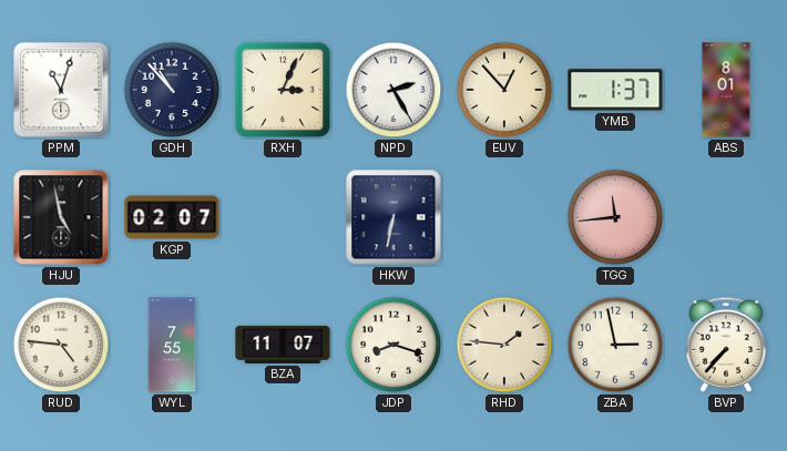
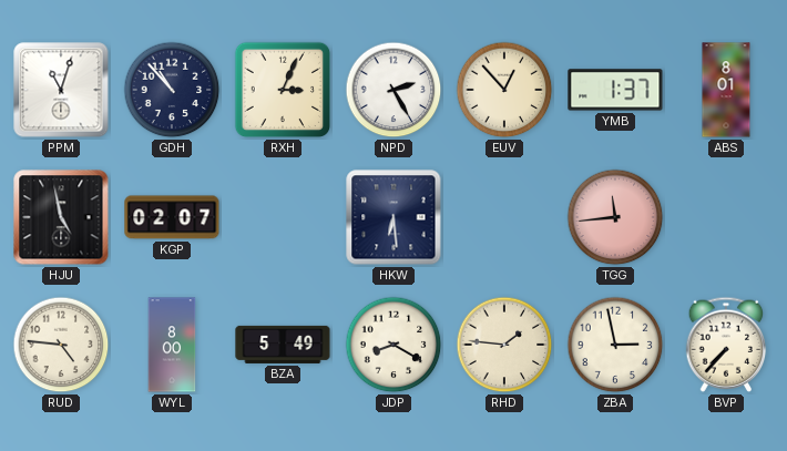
HKW: 6:32 -> 6:29
WYL: 7:55 -> 8:00
BZA: 11:07 -> 5:49
JDP: 8:18 -> 8:20
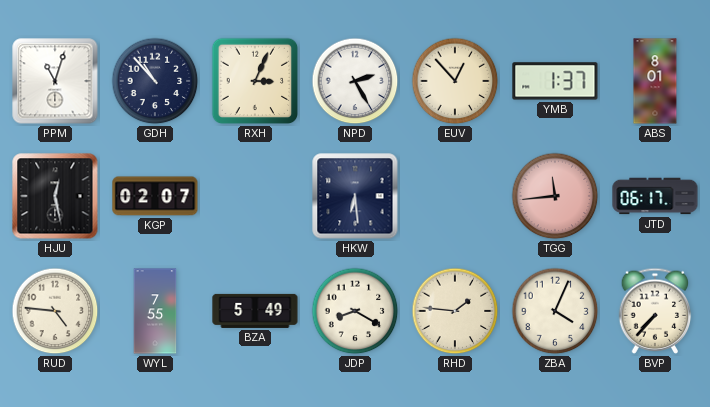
HJU: 4:58 -> 12:28
JTD: none -> 06:17
WYL: 8:00 -> 7:55
ZBA: 2:58 -> 4:04
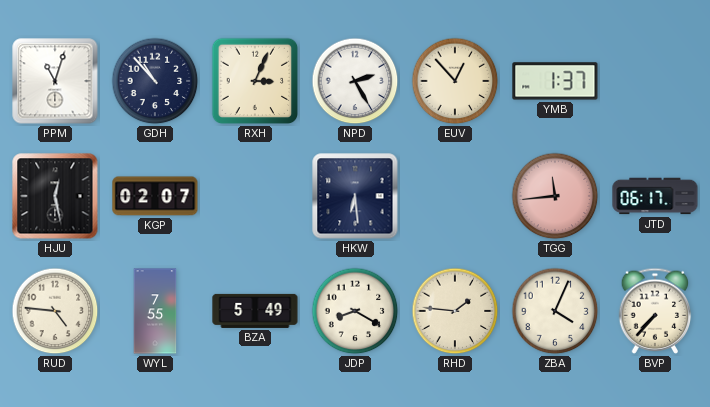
ABS: 8:01 -> none
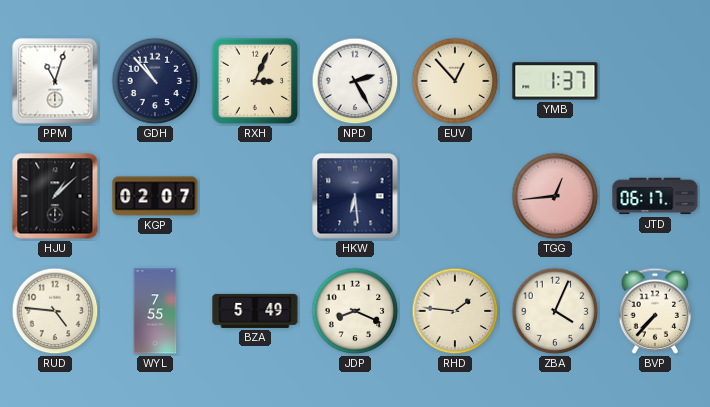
HJU: 12:28 -> 1:08
TGG: 11:44 -> 12:44
JDP: 8:20 -> 8:19
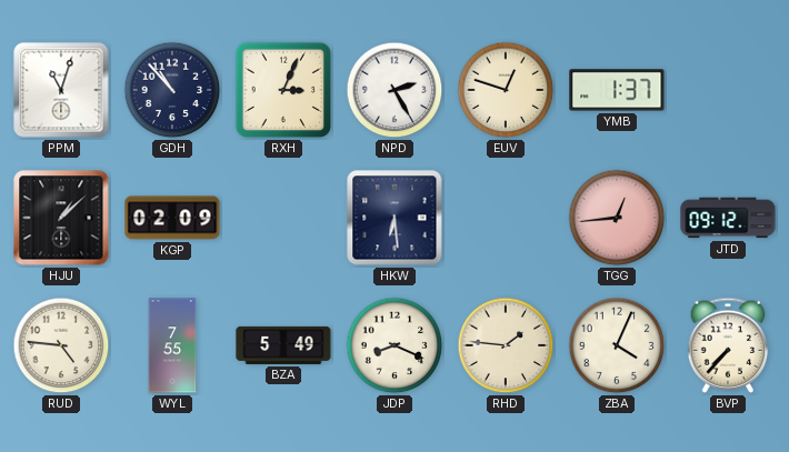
EUV: 12:53 -> 12:48
KGP: 02:07 -> 02:09
JTD: 06:17 -> 09:12
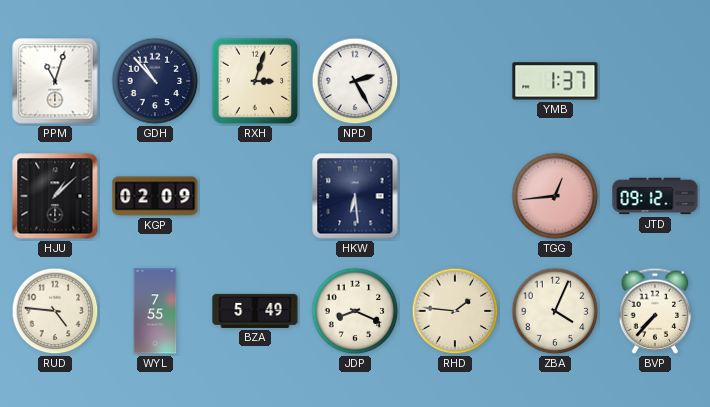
RXH: 3:04 -> 3:03
EUV: 12:48 -> none
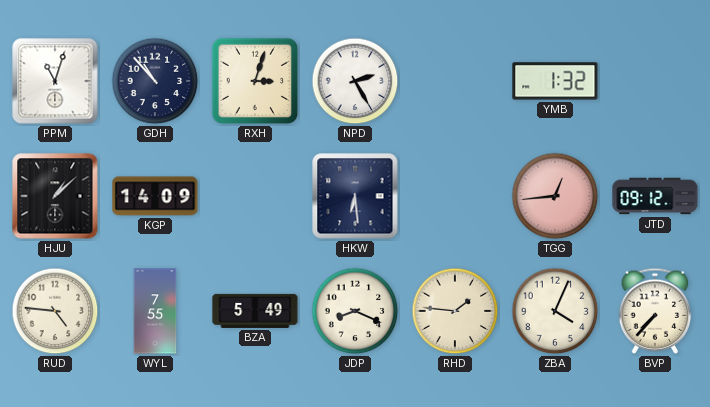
YMB: 1:37 -> 1:32
KGP: 02:09 -> 14:09
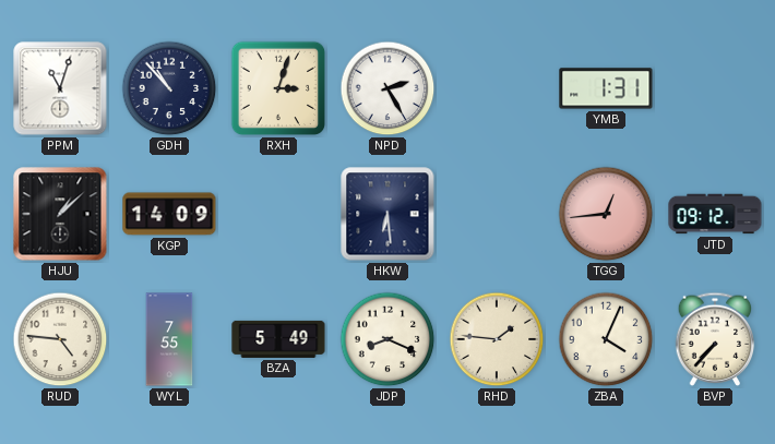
YMB: 1:32 -> 1:31
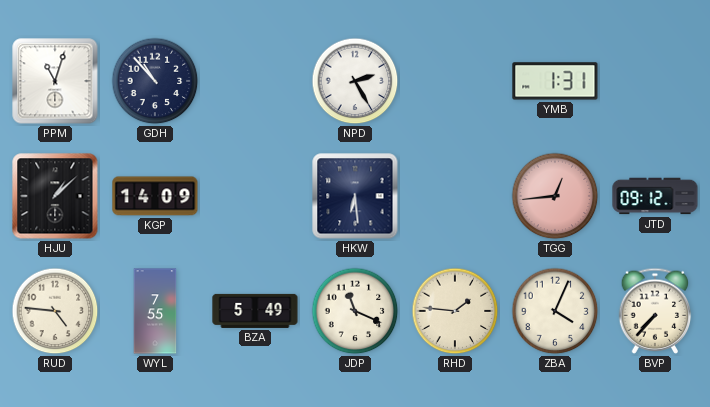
RXH: 3:03 -> none
JDP: 8:19 -> 11:19
